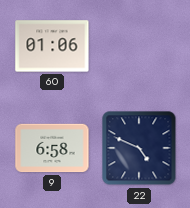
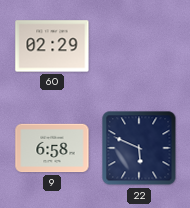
60: 01:06 -> 02:29
22: 4:49 -> 5:49
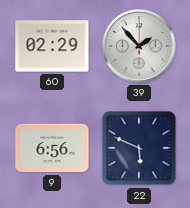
39: none -> 1:53
9: 6:58 -> 6:56
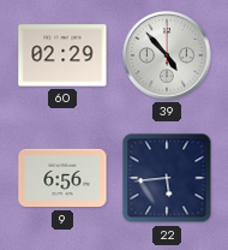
39: 1:53 -> 4:53
22: 5:49 -> 5:44
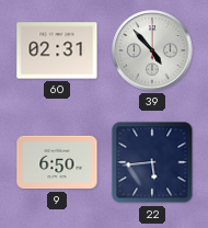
60: 02:29 -> 02:31
9: 6:56 -> 6:50
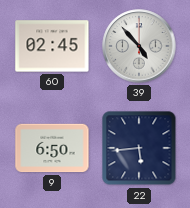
60: 02:31 -> 02:45
